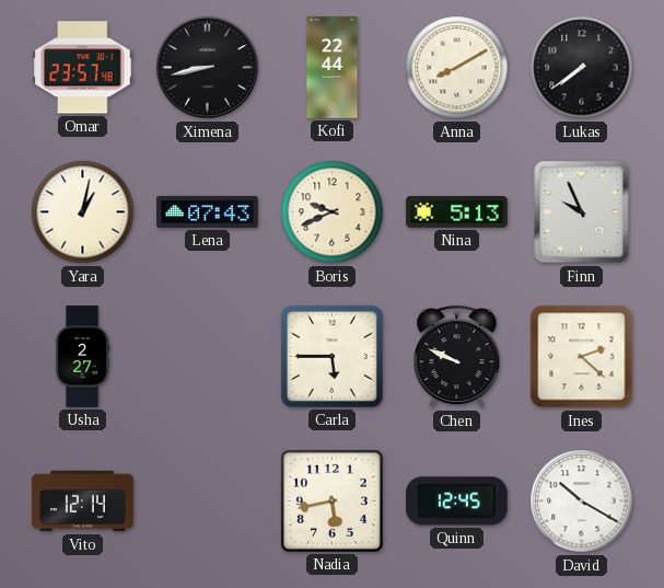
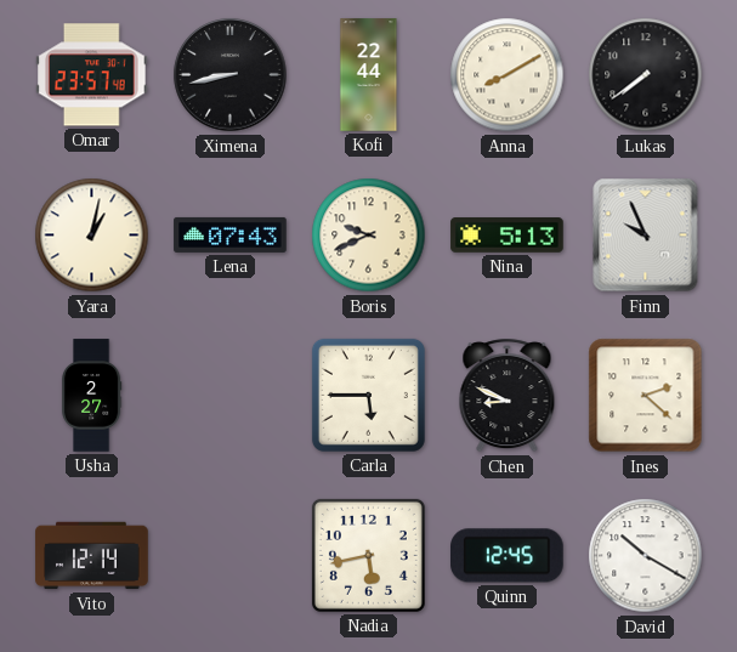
Chen: 9:49 -> 8:49
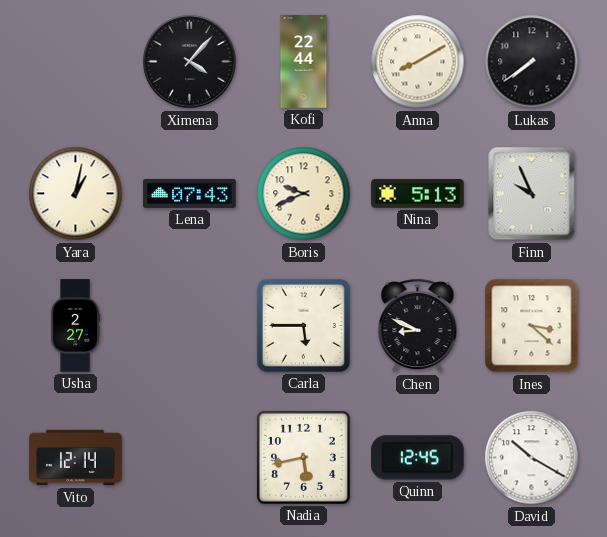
Omar: 23:57 -> none
Ximena: 8:43 -> 4:07
Ines: 2:22 -> 3:22
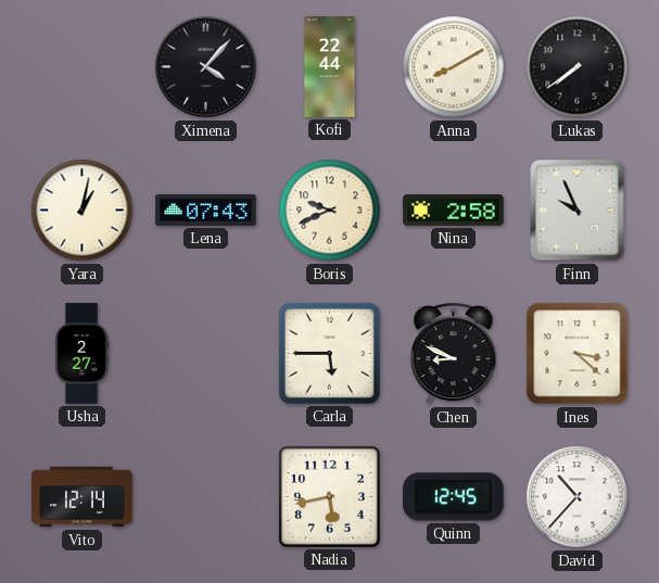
Nina: 5:13 -> 2:58
David: 10:20 -> 10:37
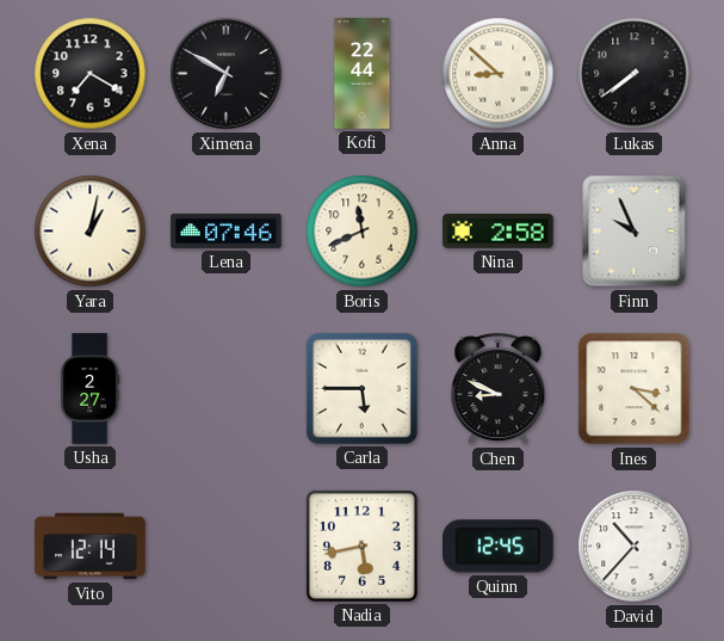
Xena: none -> 7:20
Ximena: 4:07 -> 6:50
Anna: 8:10 -> 8:52
Lena: 07:43 -> 07:46
Boris: 9:41 -> 11:41
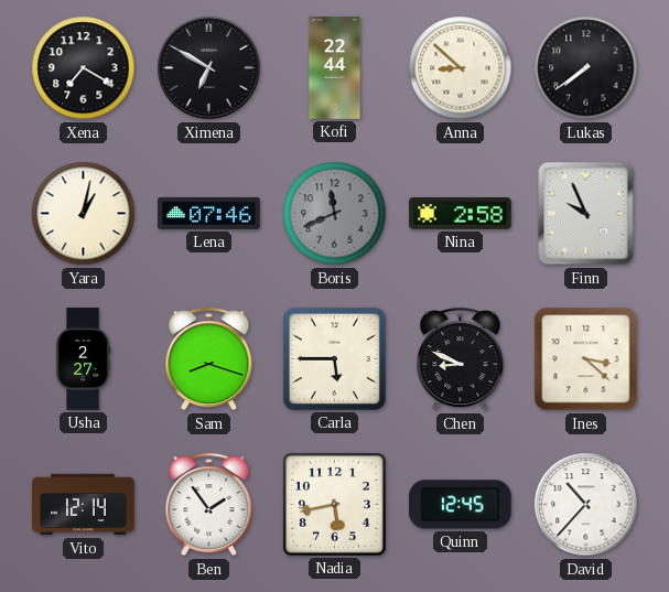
Boris dial: cream -> grey
Sam: none -> 8:18
Ben: none -> 1:54
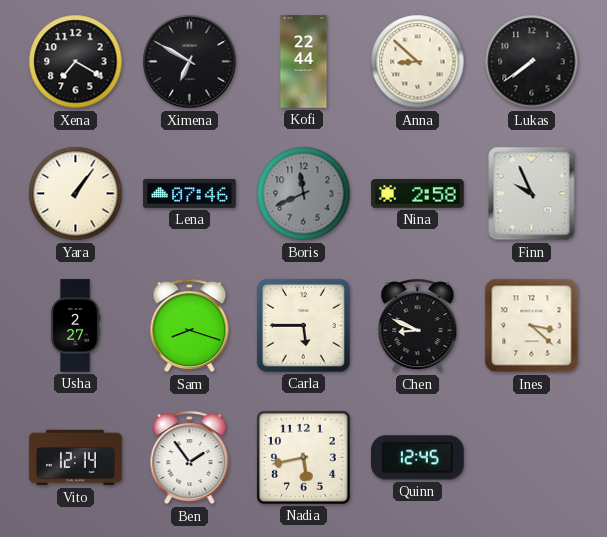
Yara: 1:02 -> 1:06
David: 10:37 -> none
